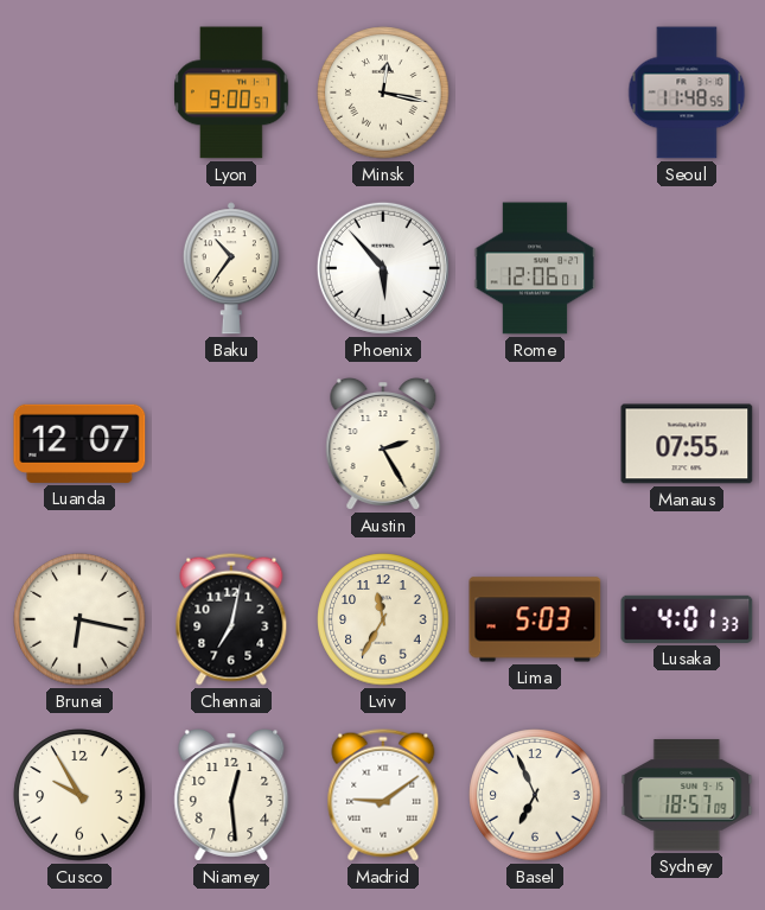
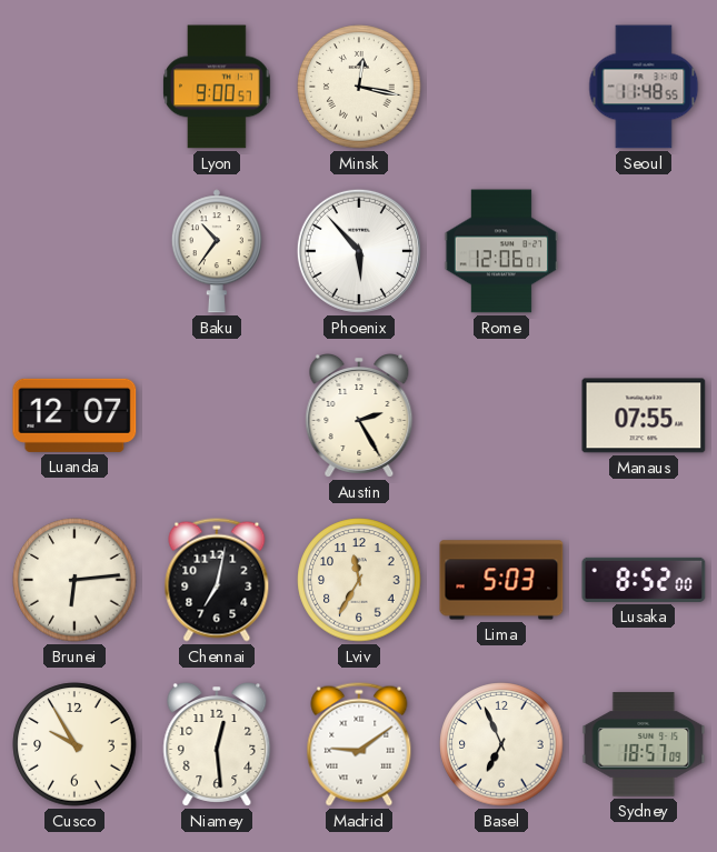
Brunei: 6:17 -> 6:14
Lusaka: 4:01 -> 8:52
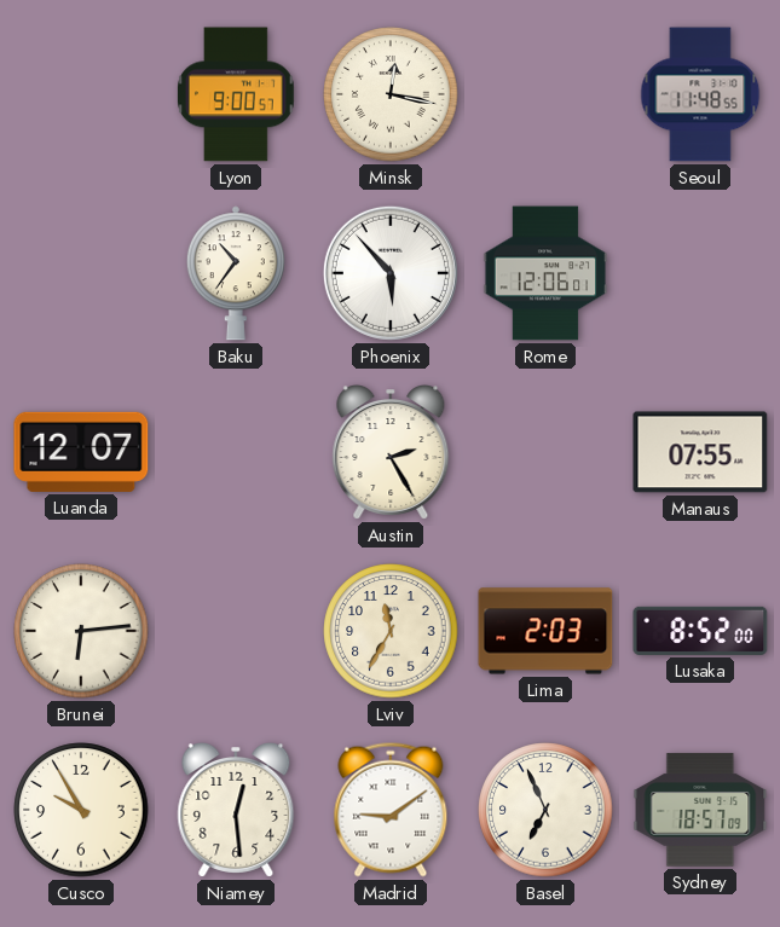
Chennai: 7:02 -> none
Lima: 5:03 -> 2:03
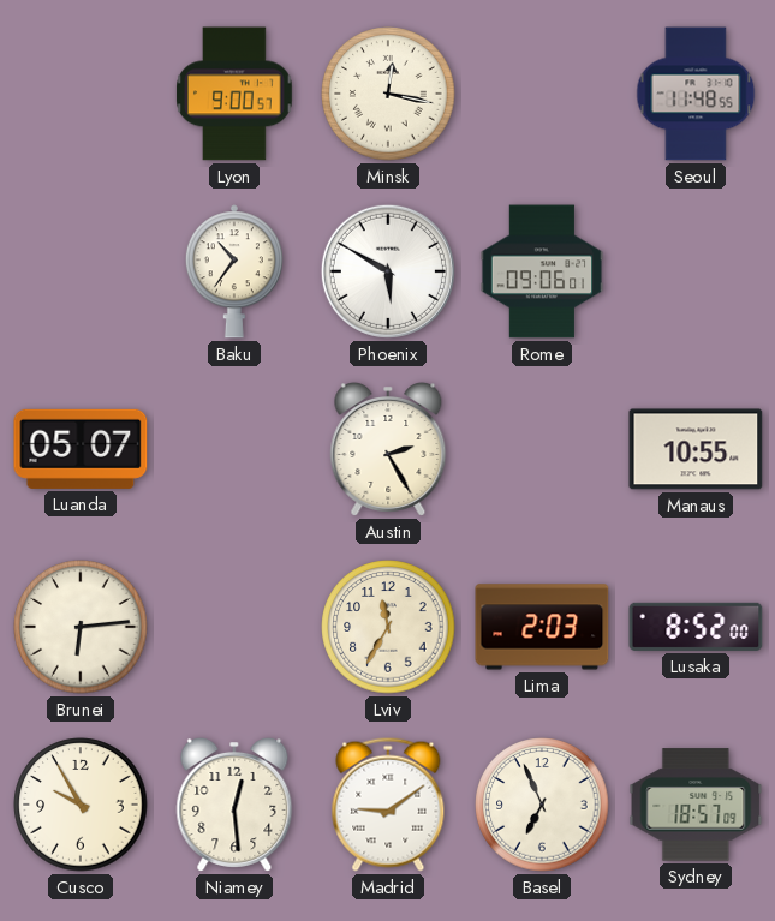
Phoenix: 5:53 -> 5:50
Rome: 12:06 -> 09:06
Luanda: 12:07 -> 05:07
Manaus: 07:55 -> 10:55
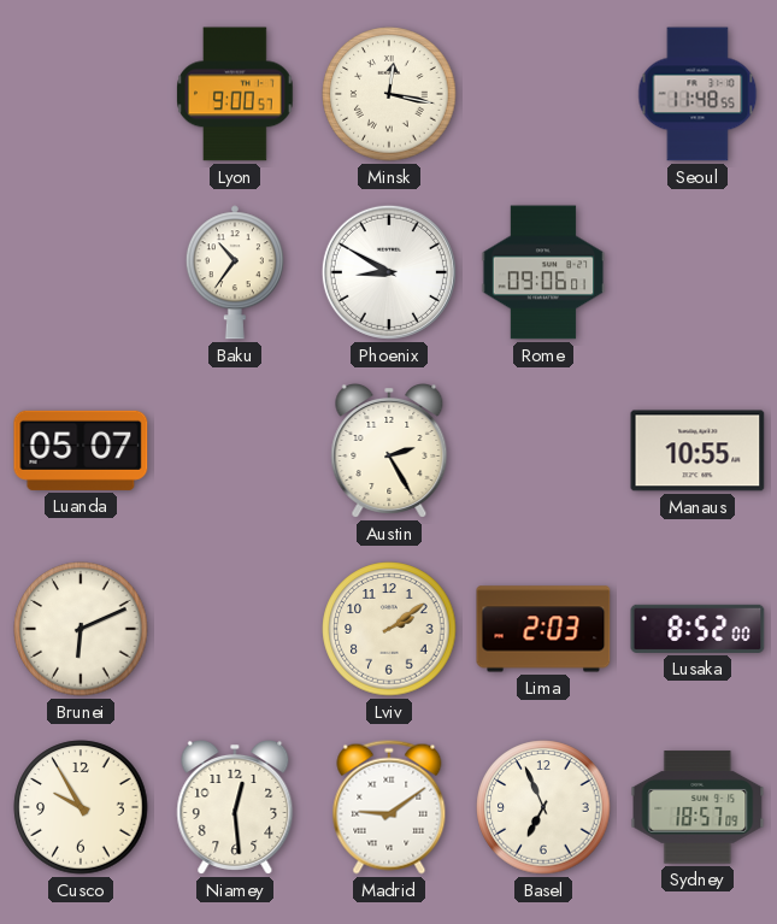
Phoenix: 5:50 -> 8:50
Brunei: 6:14 -> 6:11
Lviv: 11:35 -> 2:09
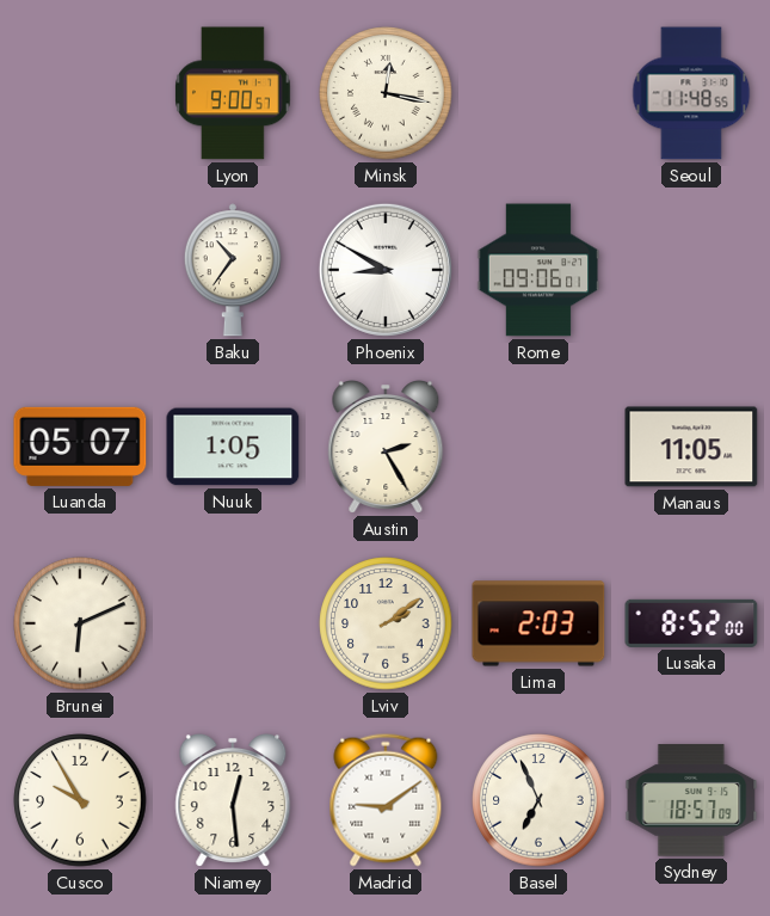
Nuuk: none -> 1:05
Manaus: 10:55 -> 11:05
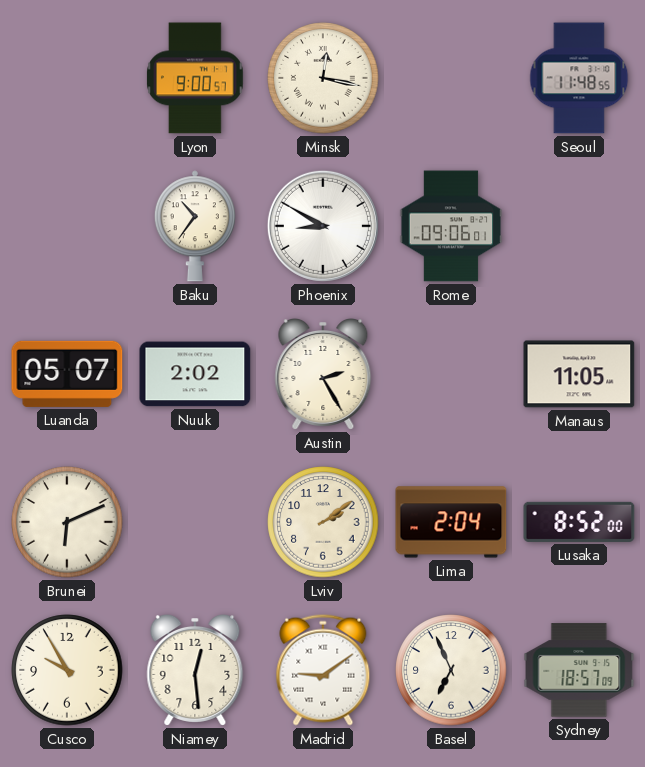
Nuuk: 1:05 -> 2:02
Lima: 2:03 -> 2:04
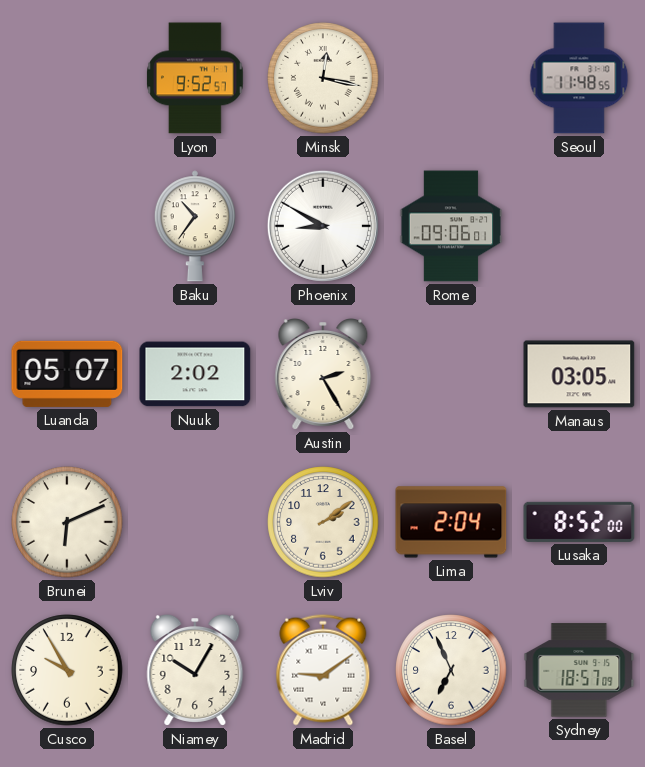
Lyon: 9:00 -> 9:52
Manaus: 11:05 -> 03:05
Niamey: 12:29 -> 10:05
